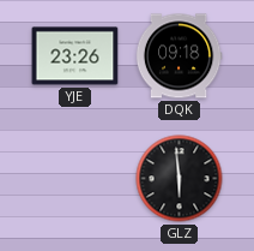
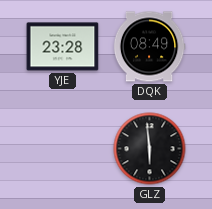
YJE: 23:26 -> 23:28
DQK: 09:18 -> 08:49
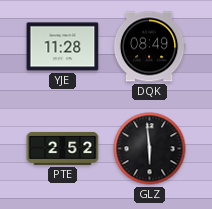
YJE: 23:28 -> 11:28
PTE: none -> 2:52
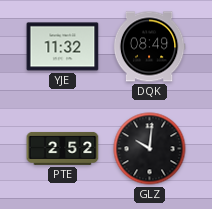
YJE: 11:28 -> 11:32
GLZ: 5:59 -> 10:01
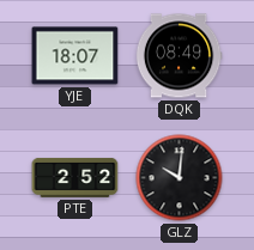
YJE: 11:32 -> 18:07
